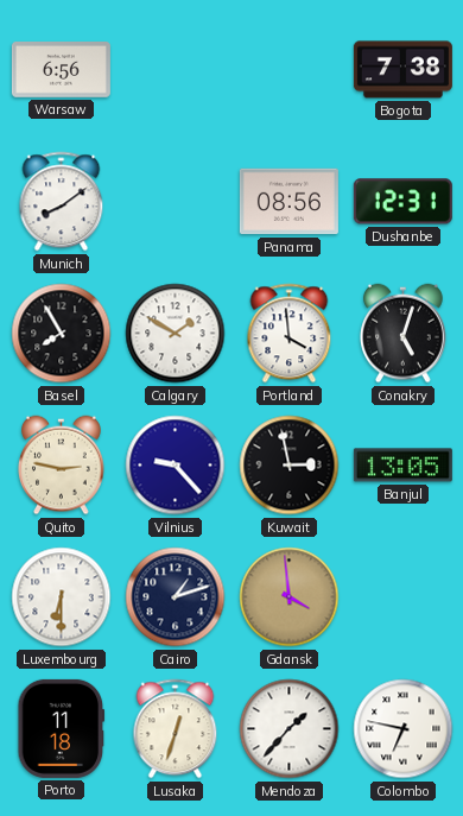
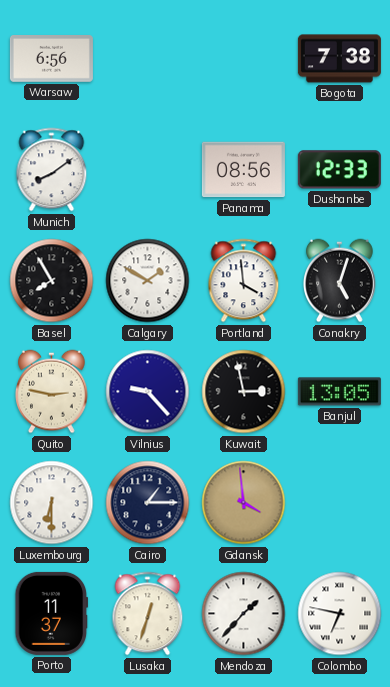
Dushanbe: 12:31 -> 12:33
Cairo: 1:12 -> 1:15
Porto: 11:18 -> 11:37
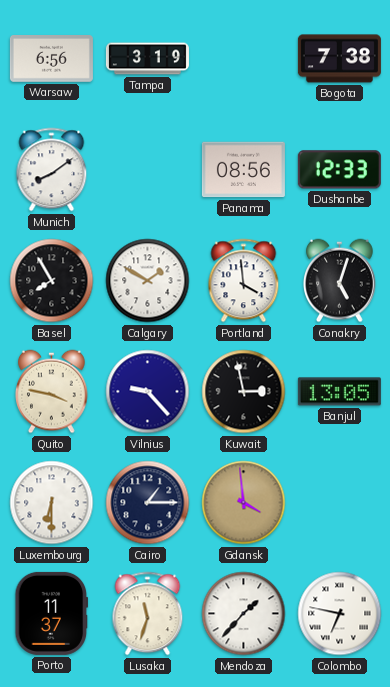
Tampa: none -> 3:19
Quito: 2:47 -> 3:47
Lusaka: 12:33 -> 11:33
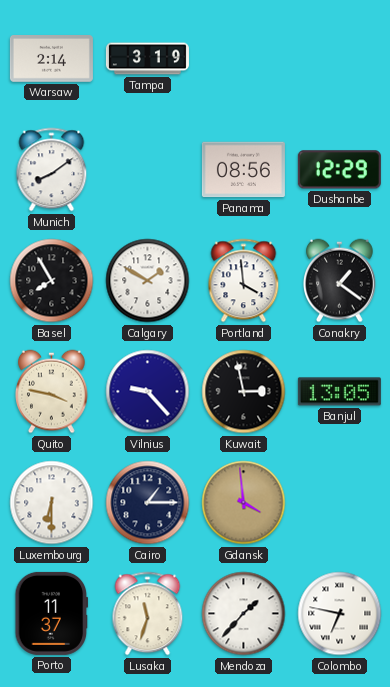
Warsaw: 6:56 -> 2:14
Bogota: 7:38 -> none
Dushanbe: 12:33 -> 12:29
Conakry: 5:03 -> 1:21
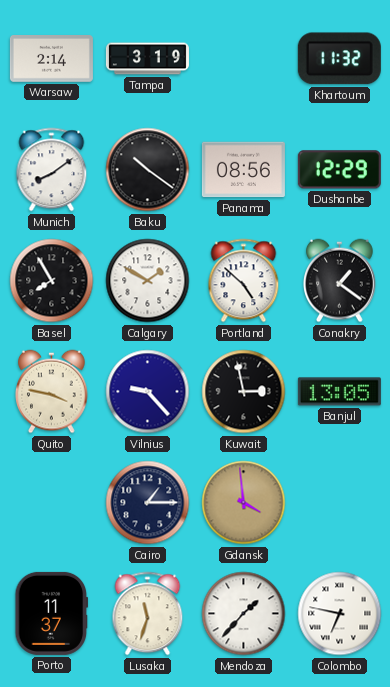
Khartoum: none -> 11:32
Baku: none -> 10:21
Portland: 3:59 -> 4:52
Luxembourg: 6:30 -> none
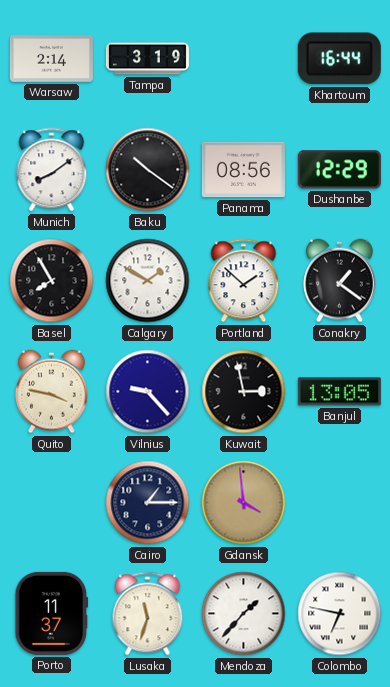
Khartoum: 11:32 -> 16:44
Portland: 4:52 -> 1:52
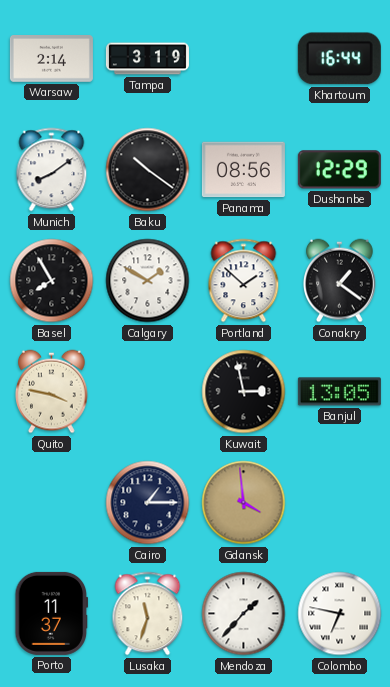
Vilnius: 9:23 -> none
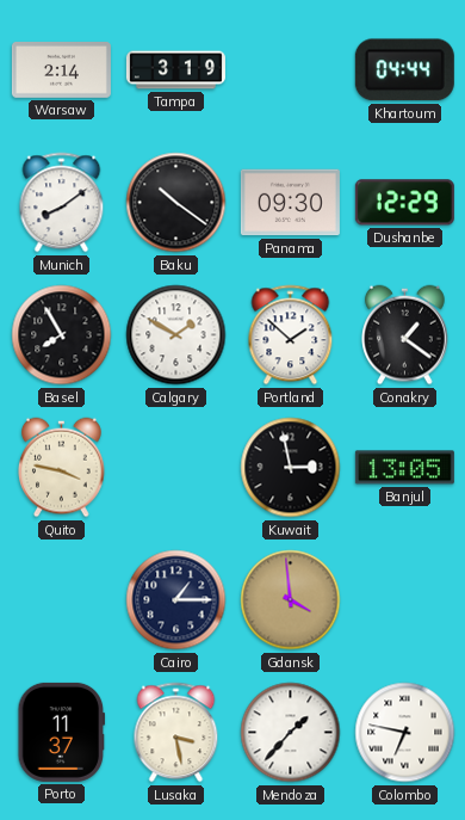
Khartoum: 16:44 -> 04:44
Panama: 08:56 -> 09:30
Lusaka: 11:33 -> 3:28
